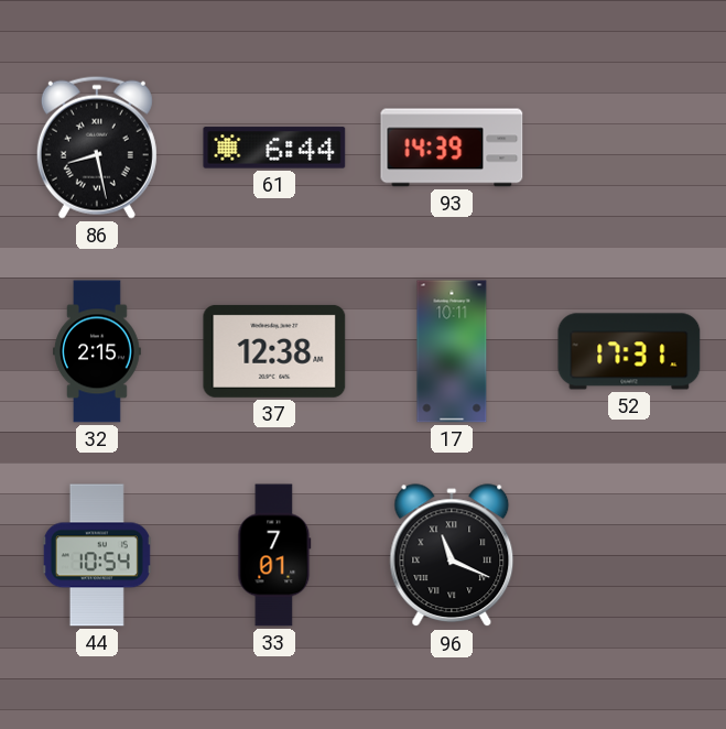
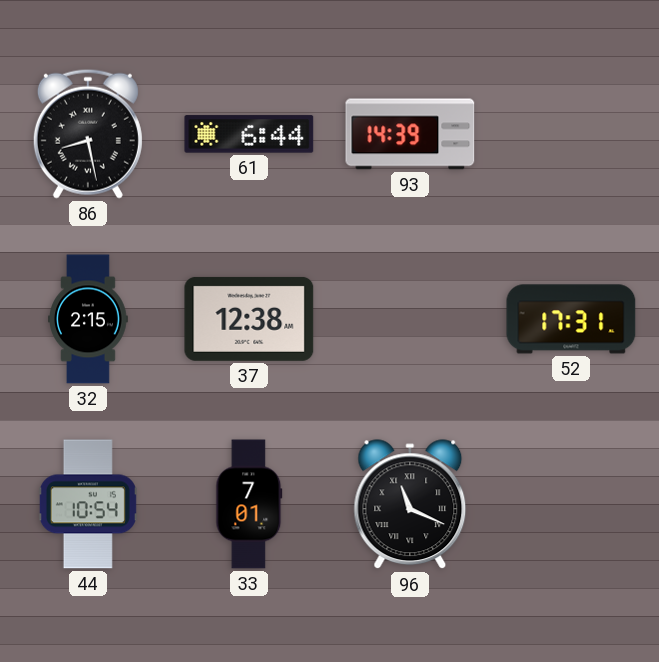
17: 10:11 -> none
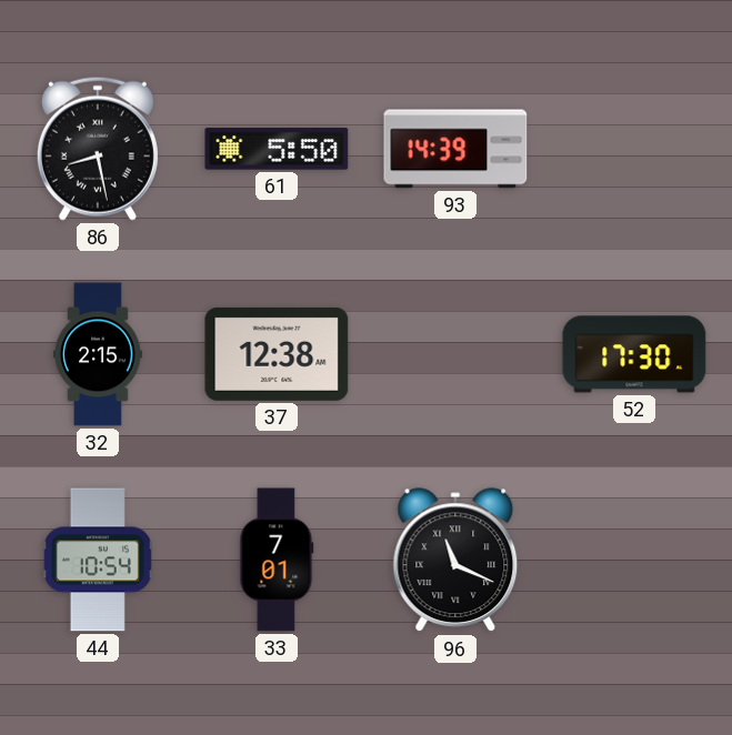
61: 6:44 -> 5:50
52: 17:31 -> 17:30
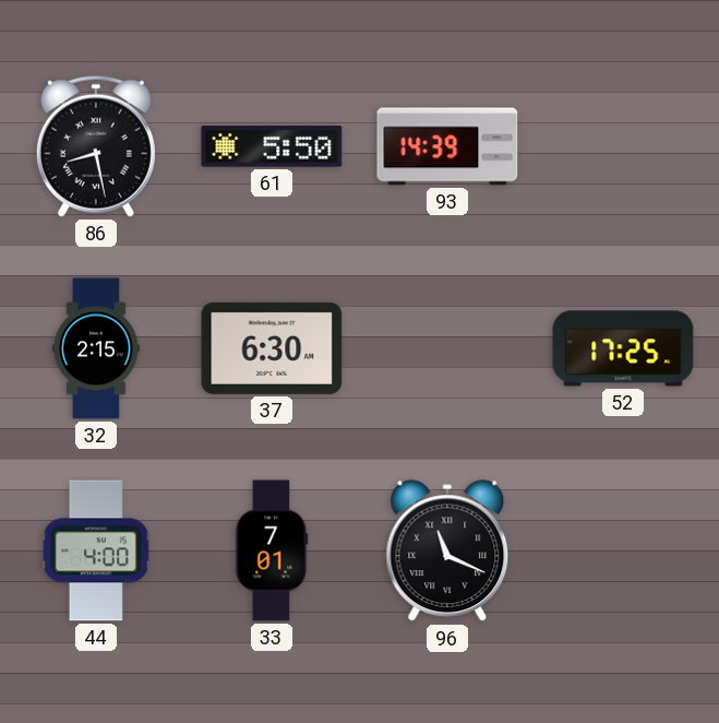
37: 12:38 -> 6:30
52: 17:30 -> 17:25
44: 10:54 -> 4:00
